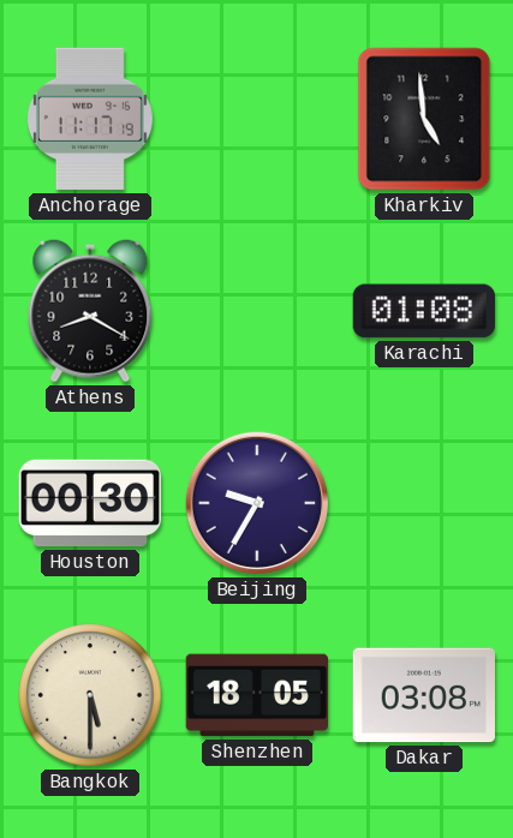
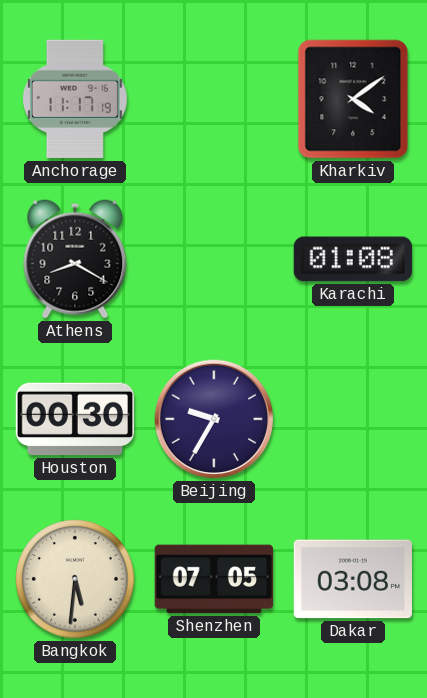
Kharkiv: 4:59 -> 4:09
Bangkok: 5:30 -> 5:31
Shenzhen: 18:05 -> 07:05
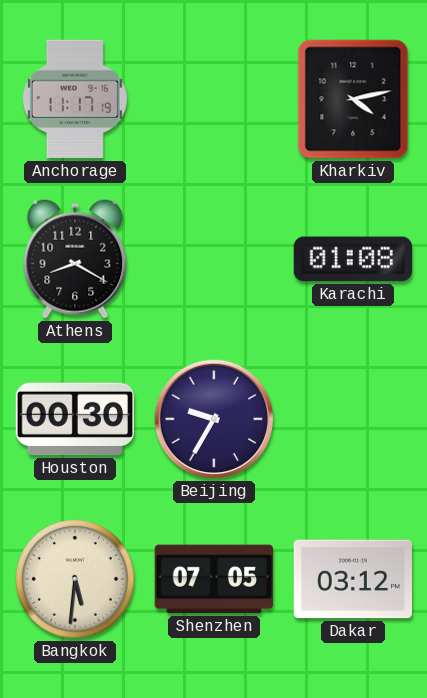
Kharkiv: 4:09 -> 4:13
Dakar: 03:08 -> 03:12
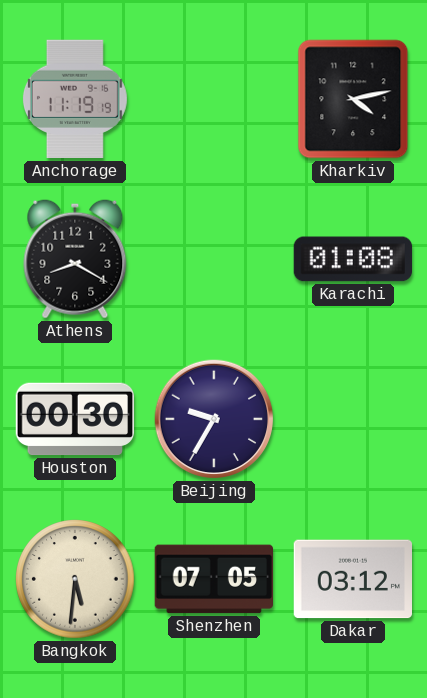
Anchorage: 11:17 -> 11:19
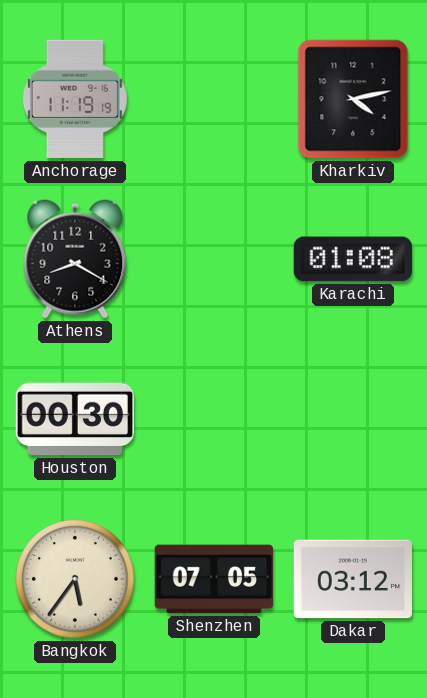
Beijing: 9:35 -> none
Bangkok: 5:31 -> 5:36
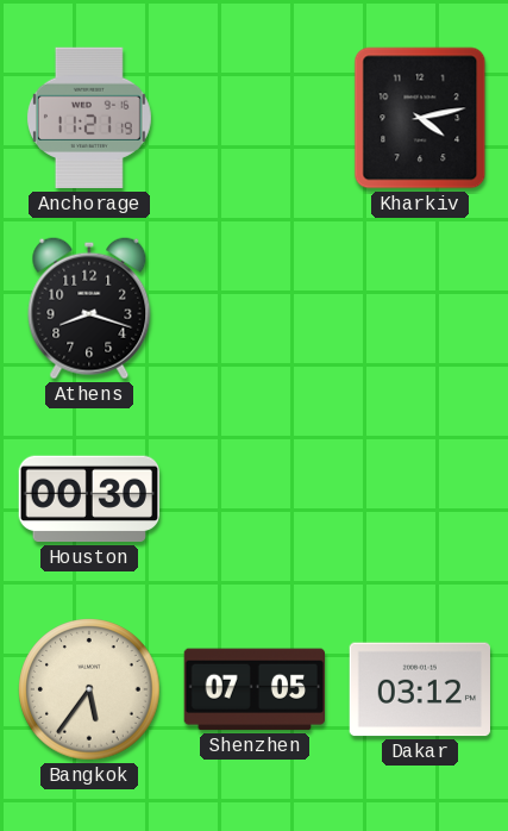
Anchorage: 11:19 -> 11:21
Athens: 8:20 -> 8:18
Karachi: 01:08 -> none
